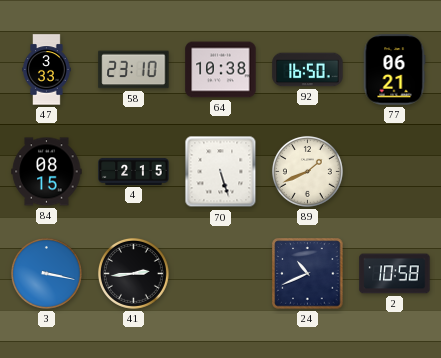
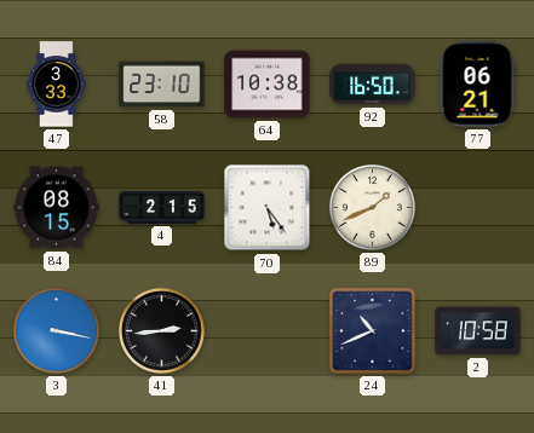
70: 5:27 -> 5:24
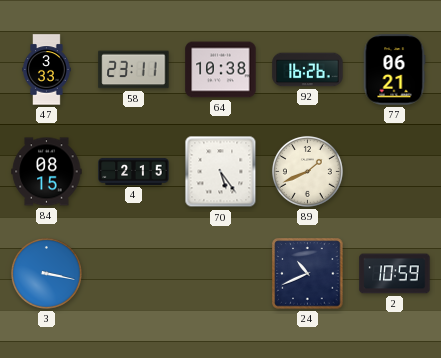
58: 23:10 -> 23:11
92: 16:50 -> 16:26
41: 2:44 -> none
2: 10:58 -> 10:59
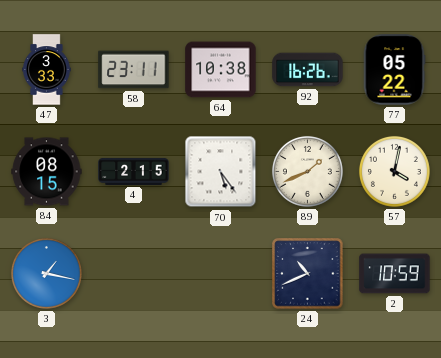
77: 06:21 -> 05:22
57: none -> 4:02
3: 3:17 -> 1:17
